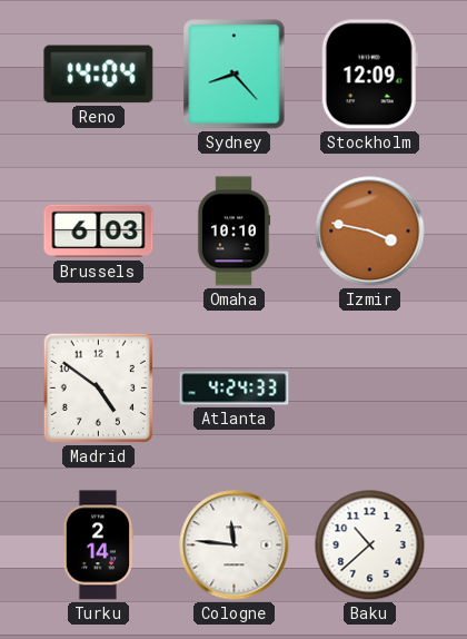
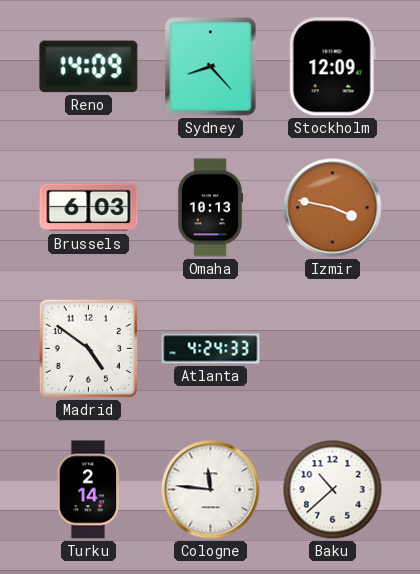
Reno: 14:04 -> 14:09
Omaha: 10:10 -> 10:13
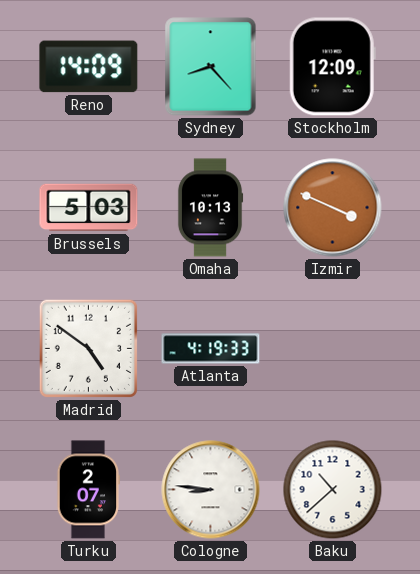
Brussels: 6:03 -> 5:03
Izmir: 3:47 -> 3:49
Atlanta: 4:24 -> 4:19
Turku: 2:14 -> 2:07
Cologne: 11:46 -> 8:46
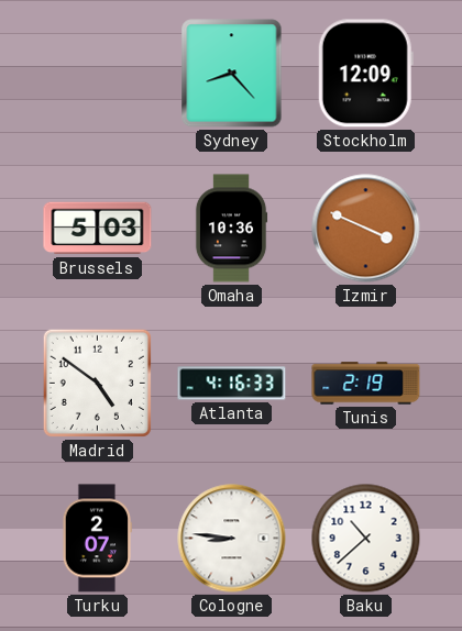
Reno: 14:09 -> none
Omaha: 10:13 -> 10:36
Atlanta: 4:19 -> 4:16
Tunis: none -> 2:19
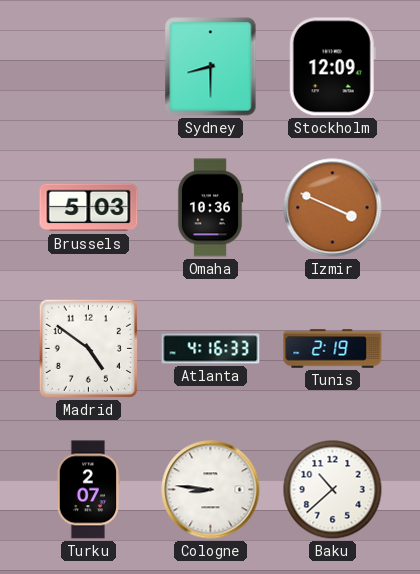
Sydney: 8:23 -> 8:30
